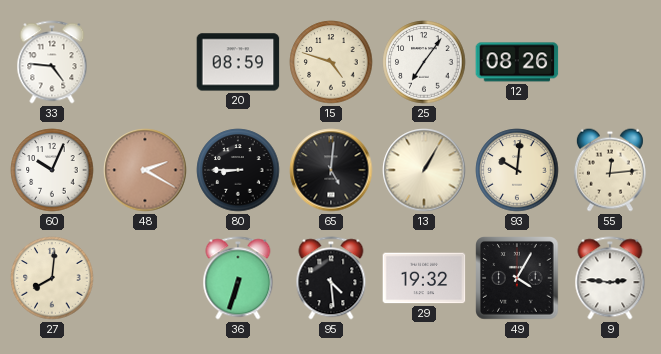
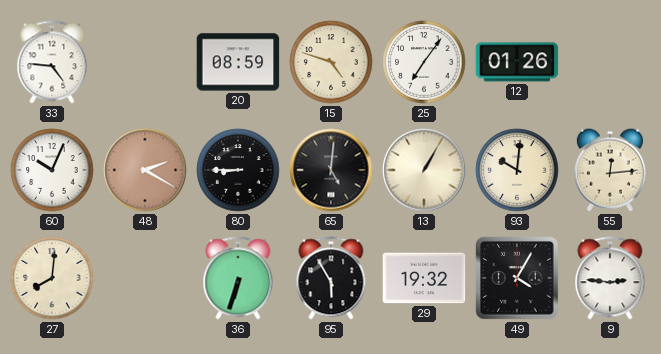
12: 08:26 -> 01:26
95: 4:29 -> 5:55
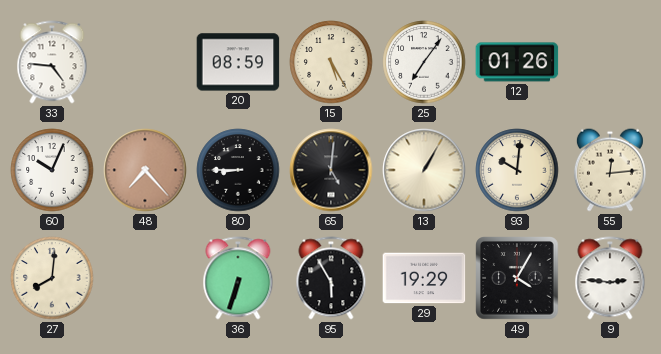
15: 4:48 -> 5:25
48: 2:20 -> 7:23
29: 19:32 -> 19:29
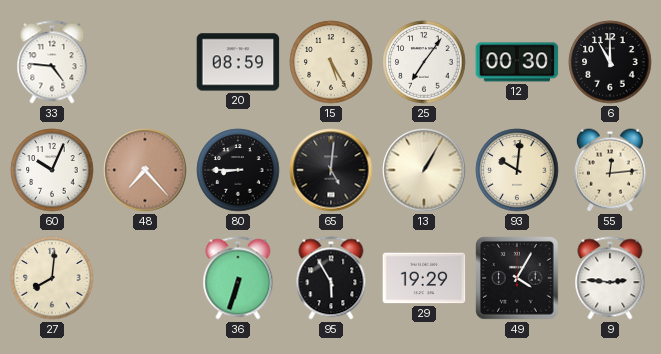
12: 01:26 -> 00:30
6: none -> 11:00
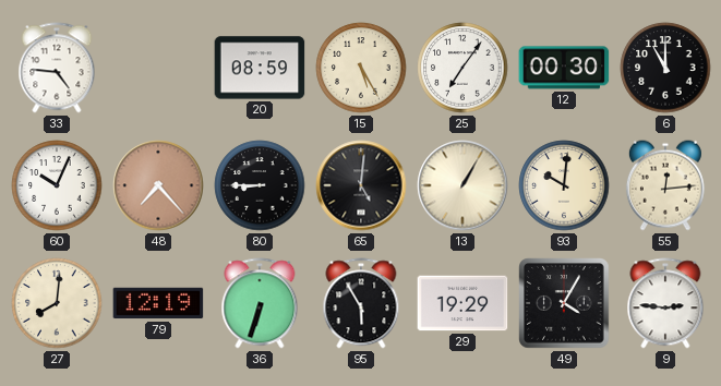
79: none -> 12:19
